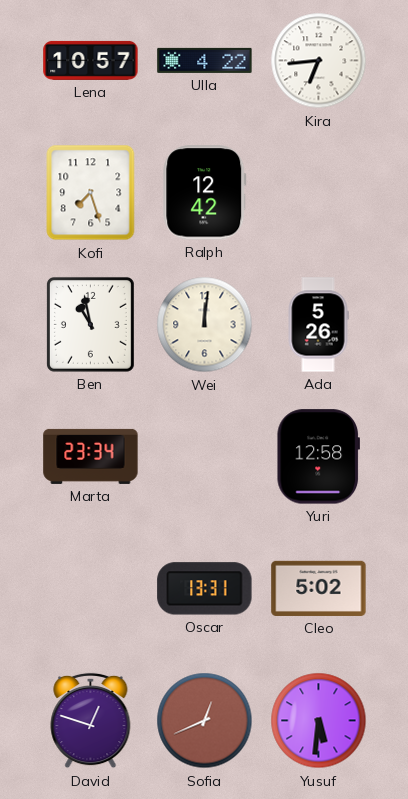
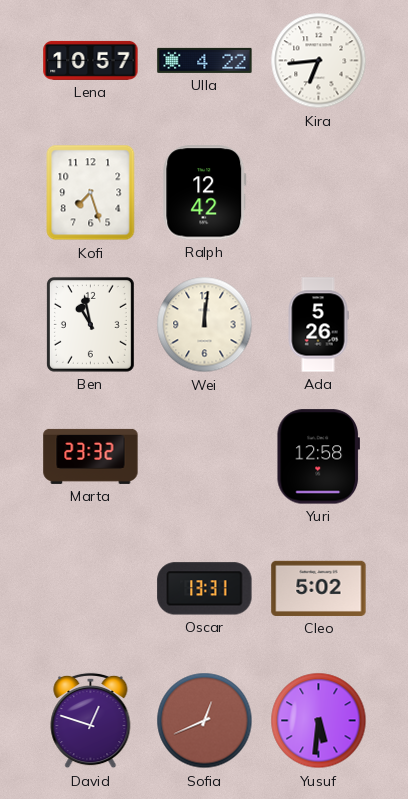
Marta: 23:34 -> 23:32
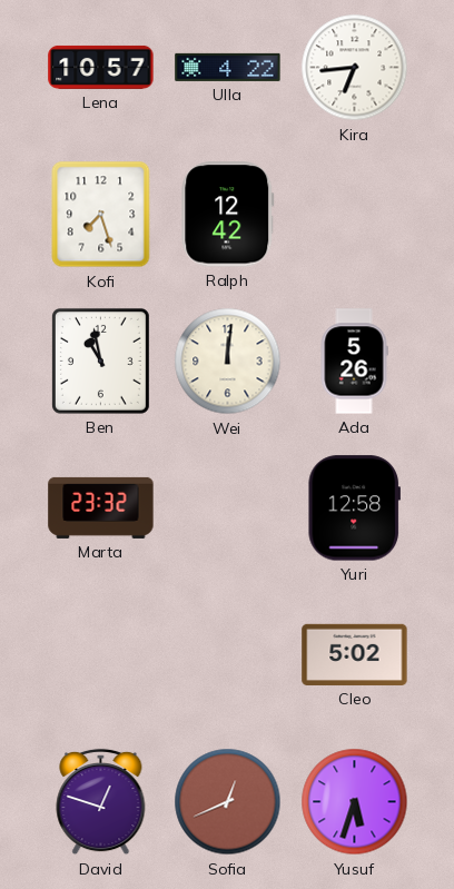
Oscar: 13:31 -> none
Yusuf: 5:31 -> 5:33
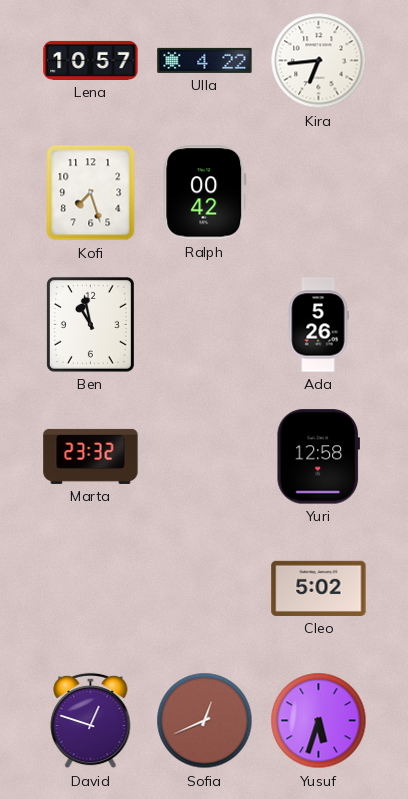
Ralph: 12:42 -> 00:42
Wei: 12:01 -> none
